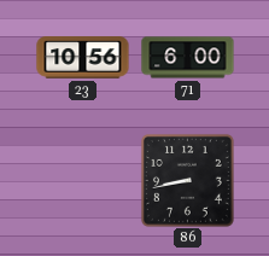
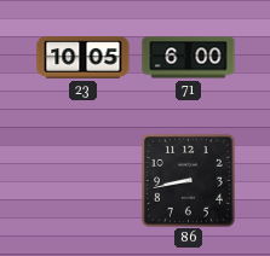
23: 10:56 -> 10:05
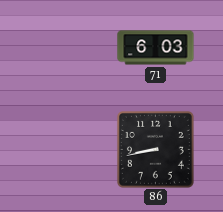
23: 10:05 -> none
71: 6:00 -> 6:03
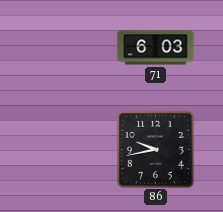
86: 8:43 -> 9:43
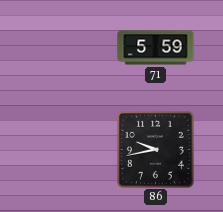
71: 6:03 -> 5:59
